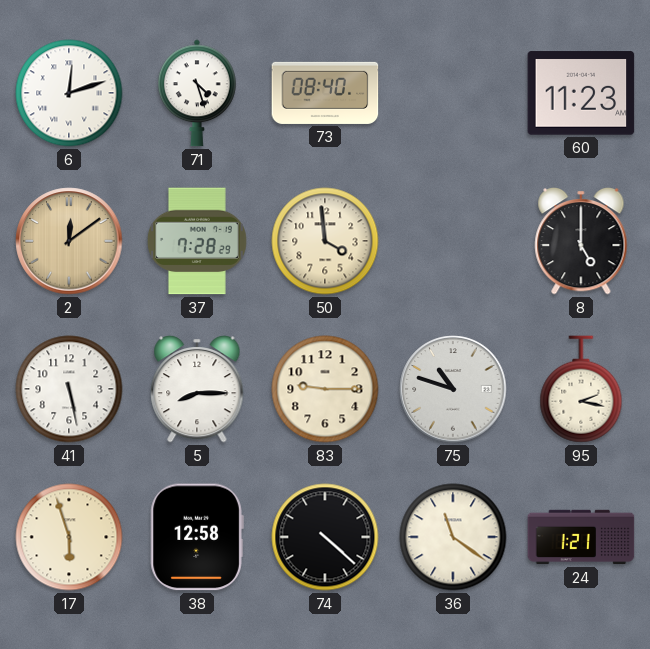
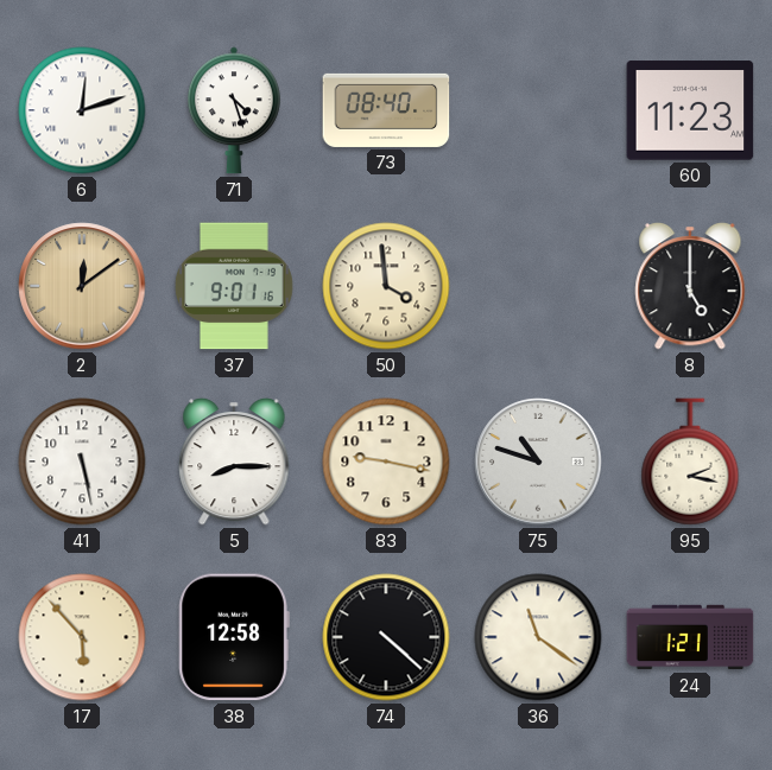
37: 7:28 -> 9:01
83: 9:15 -> 9:17
17: 5:57 -> 5:53
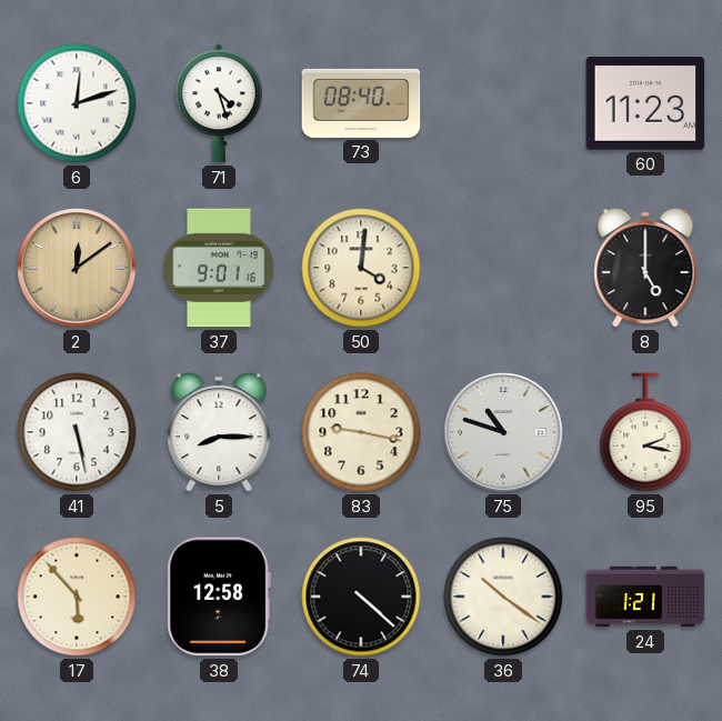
50: 3:59 -> 4:01
36: 11:21 -> 10:21
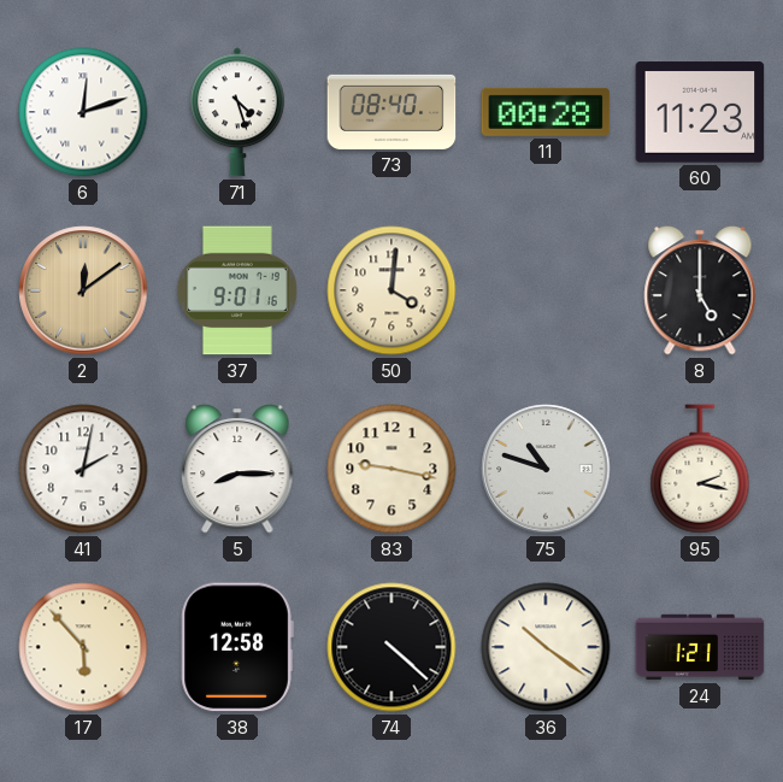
11: none -> 00:28
41: 5:28 -> 2:02
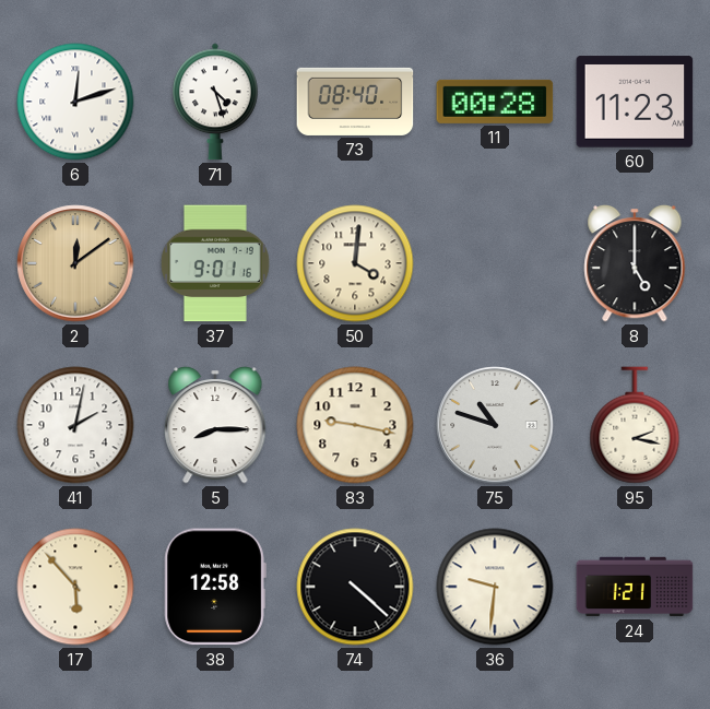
36: 10:21 -> 9:31
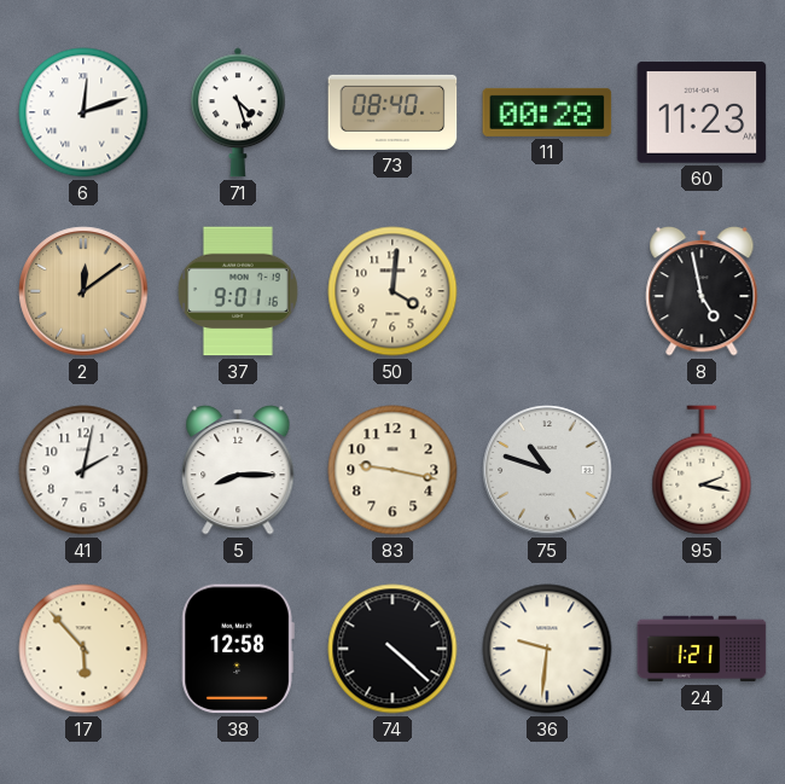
8: 5:00 -> 4:58
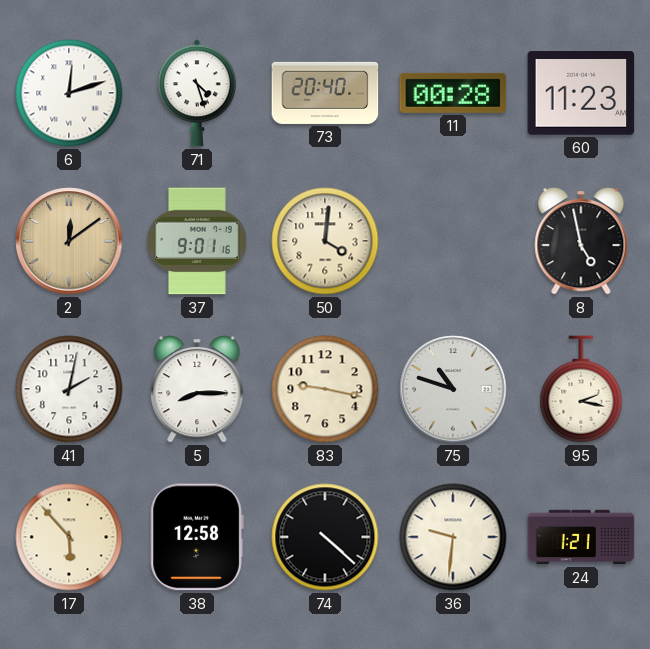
73: 08:40 -> 20:40
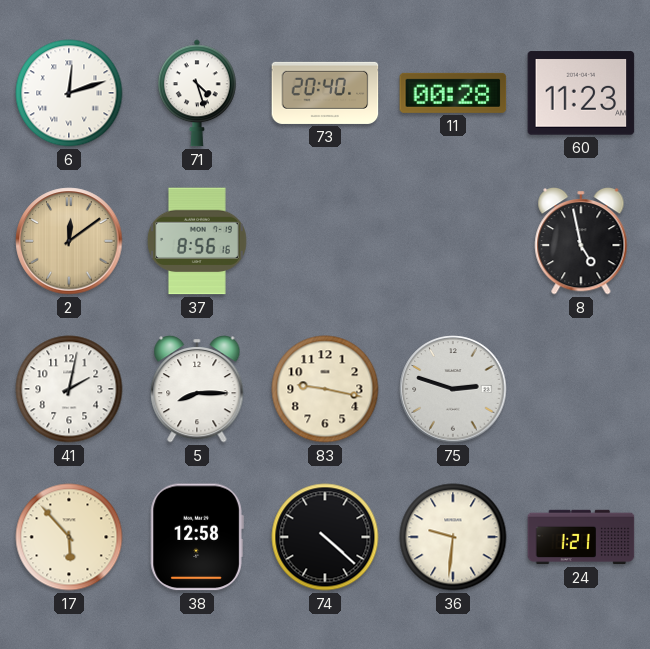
37: 9:01 -> 8:56
50: 4:01 -> none
75: 10:48 -> 2:48
95: 2:17 -> none
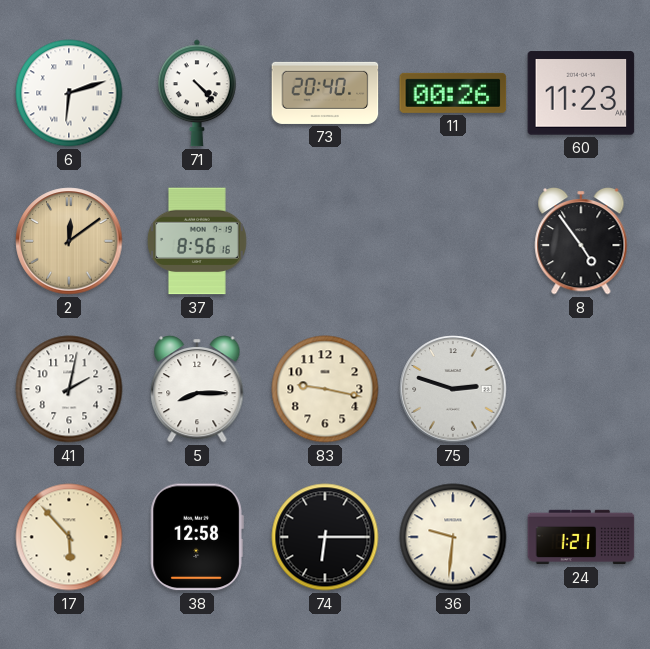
6: 12:12 -> 6:12
71: 4:27 -> 4:23
11: 00:28 -> 00:26
8: 4:58 -> 4:54
74: 4:22 -> 6:15
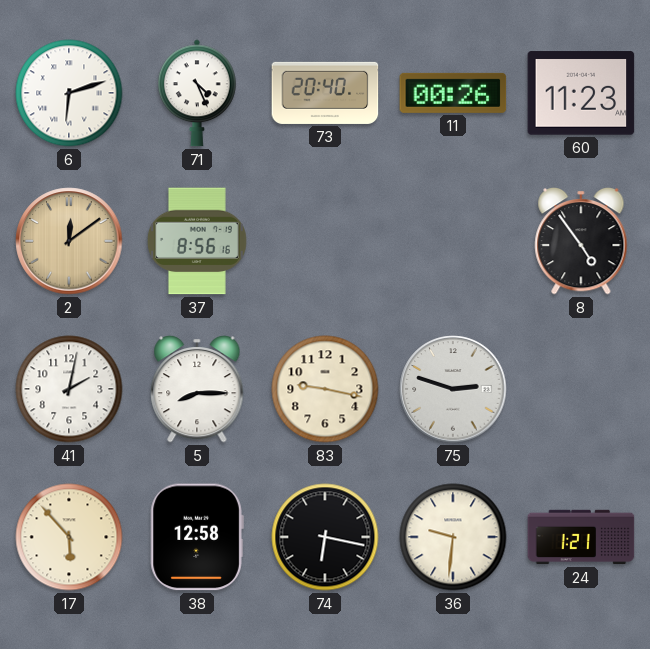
71: 4:23 -> 4:26
74: 6:15 -> 6:17
